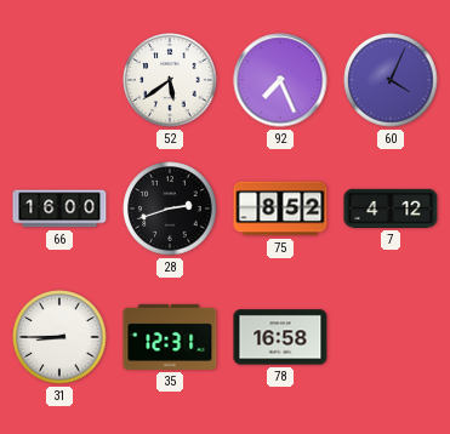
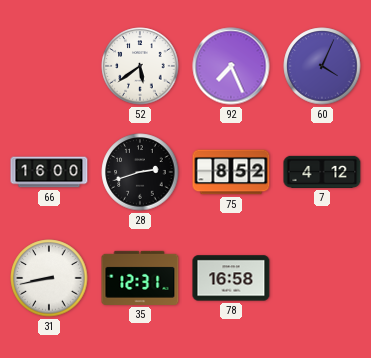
31: 8:45 -> 8:43
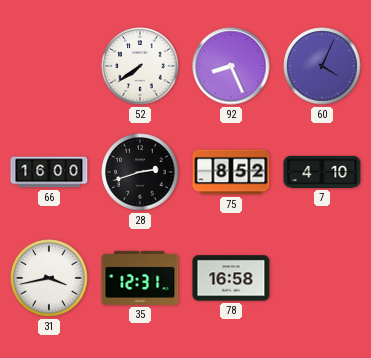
52: 5:39 -> 7:39
92: 7:26 -> 8:26
7: 4:12 -> 4:10
31: 8:43 -> 3:43
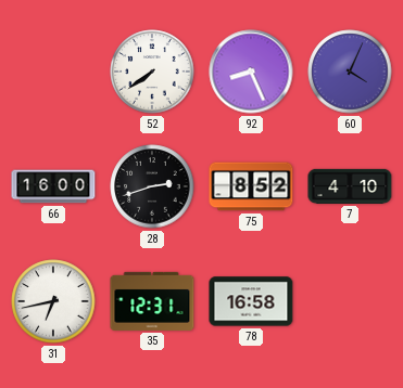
31: 3:43 -> 6:43
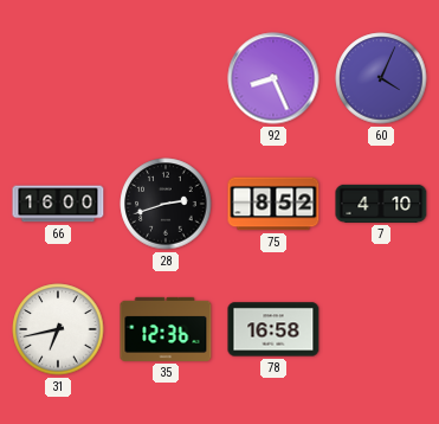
52: 7:39 -> none
35: 12:31 -> 12:36
